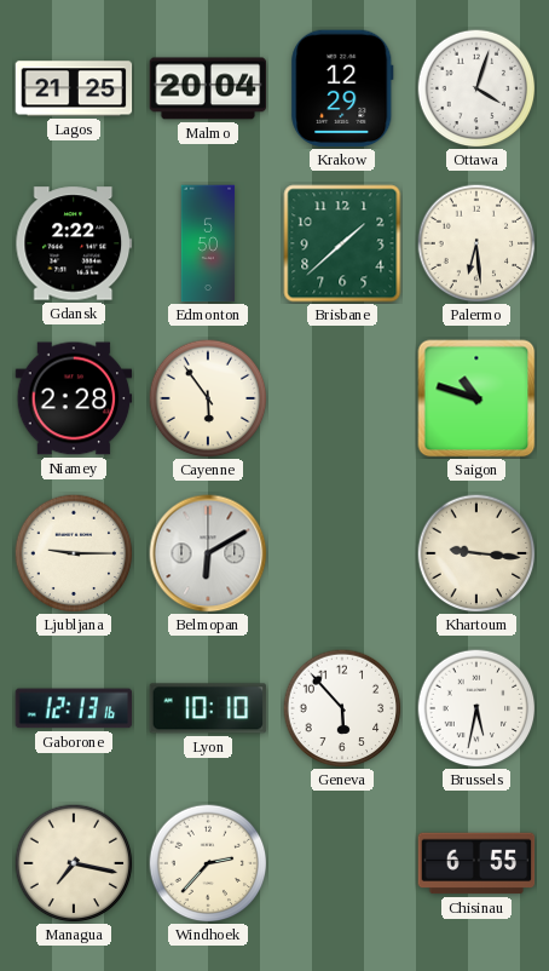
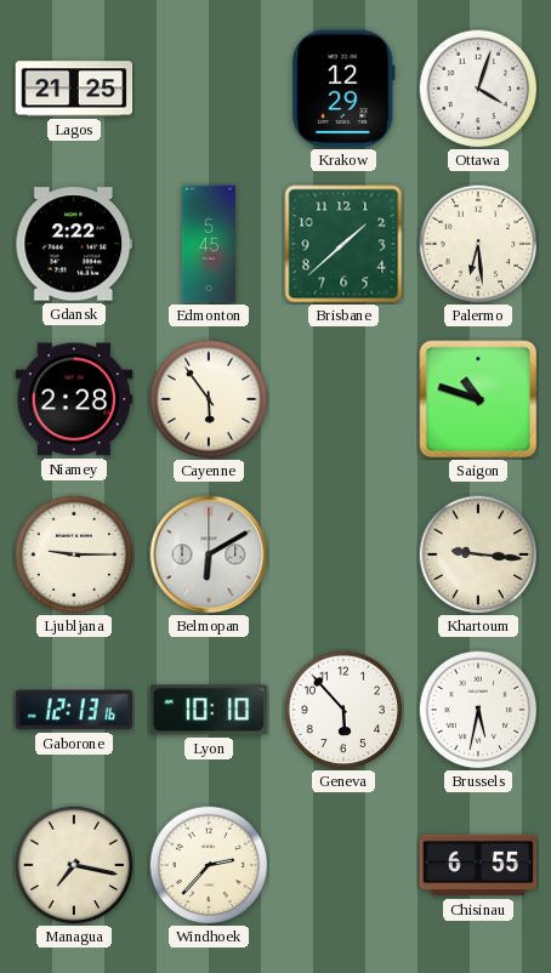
Malmo: 20:04 -> none
Edmonton: 5:50 -> 5:45
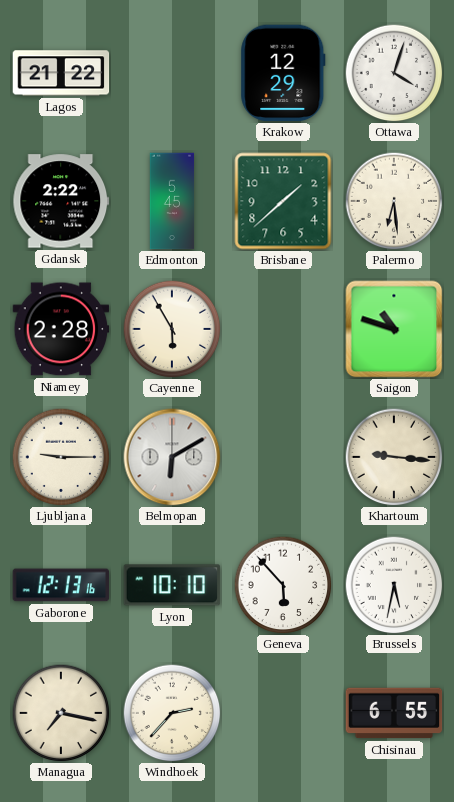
Lagos: 21:25 -> 21:22
Cayenne: 5:54 -> 5:55
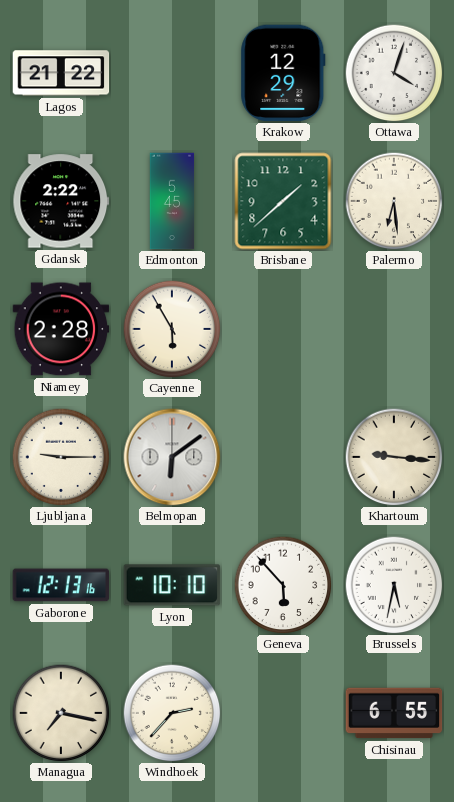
Saigon: 10:48 -> none
Belmopan: 6:10 -> 6:09
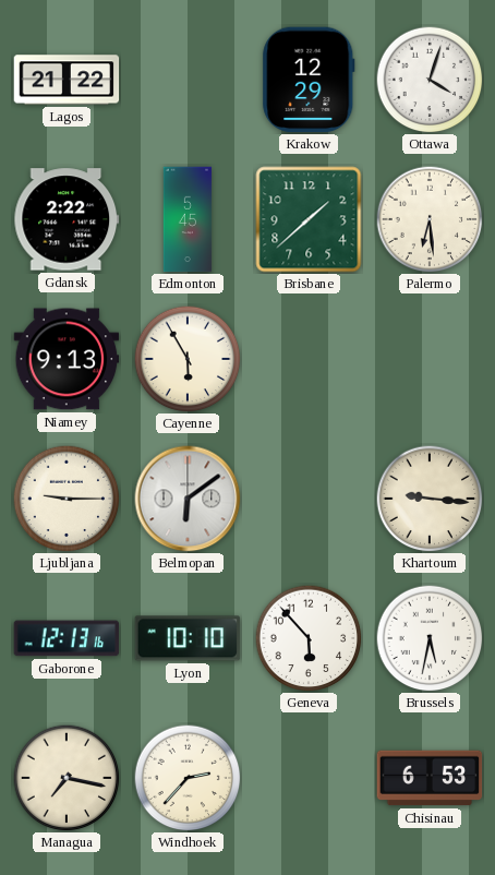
Niamey: 2:28 -> 9:13
Chisinau: 6:55 -> 6:53
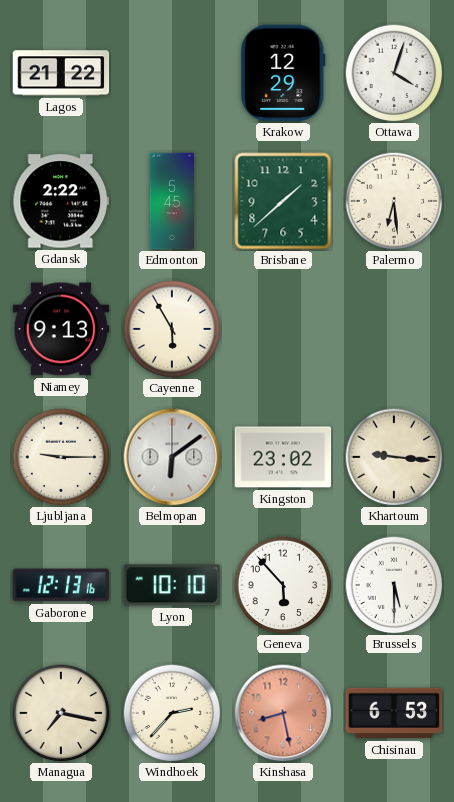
Kingston: none -> 23:02
Brussels: 5:32 -> 5:30
Kinshasa: none -> 8:28
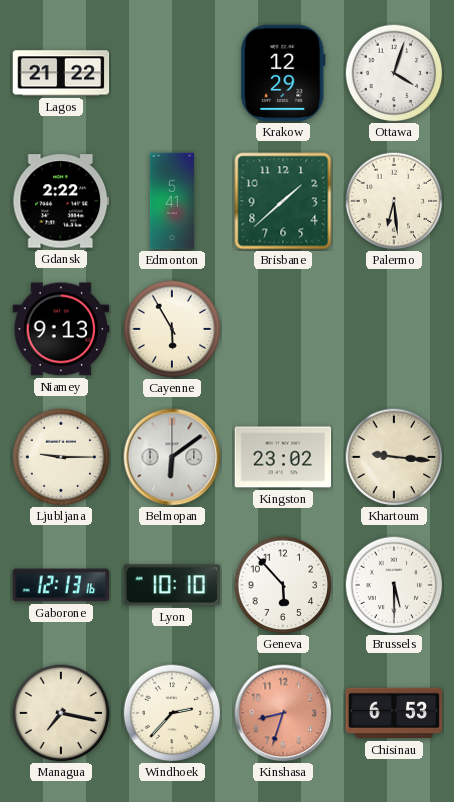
Edmonton: 5:45 -> 5:41
Kinshasa: 8:28 -> 8:33
